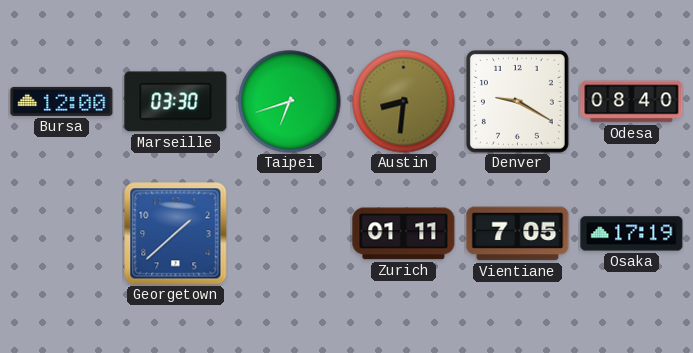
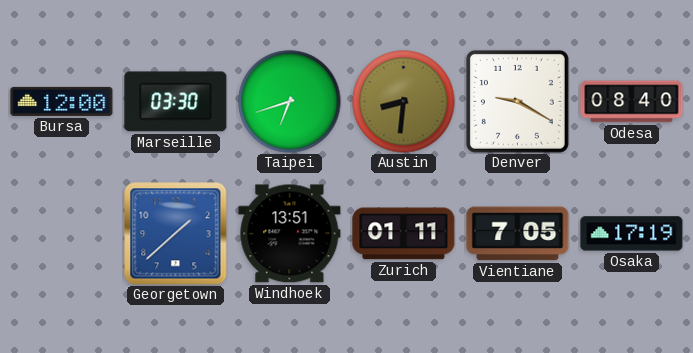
Windhoek: none -> 13:51
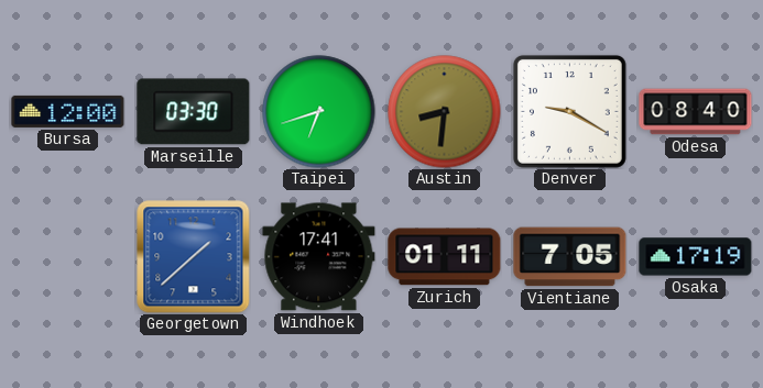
Windhoek: 13:51 -> 17:41
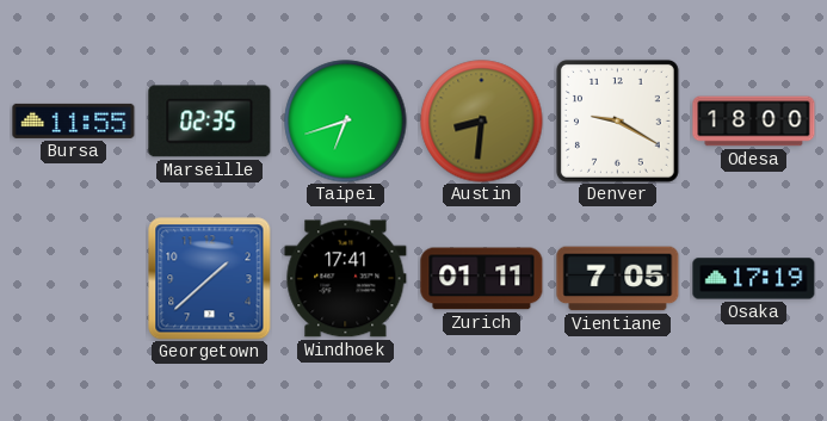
Bursa: 12:00 -> 11:55
Marseille: 03:30 -> 02:35
Odesa: 08:40 -> 18:00
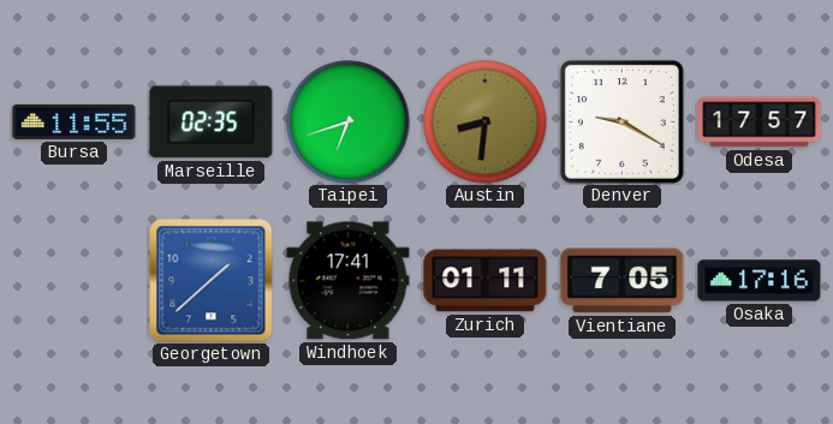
Odesa: 18:00 -> 17:57
Osaka: 17:19 -> 17:16
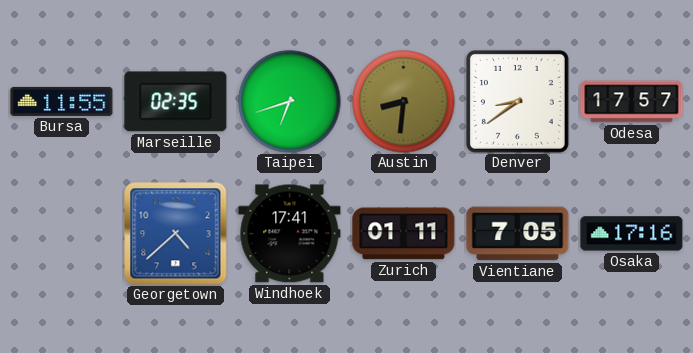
Denver: 9:20 -> 8:39
Georgetown: 1:38 -> 4:38
